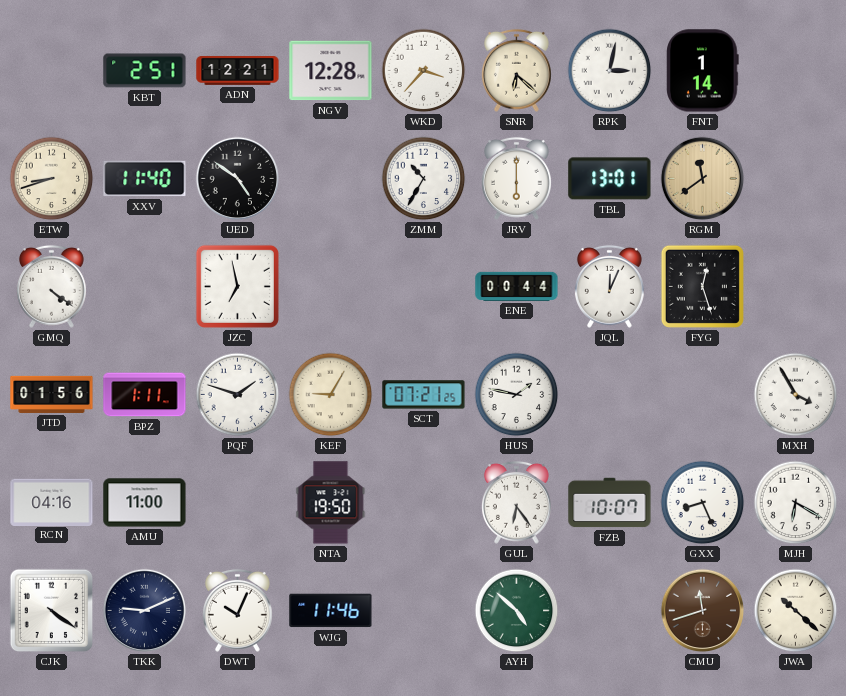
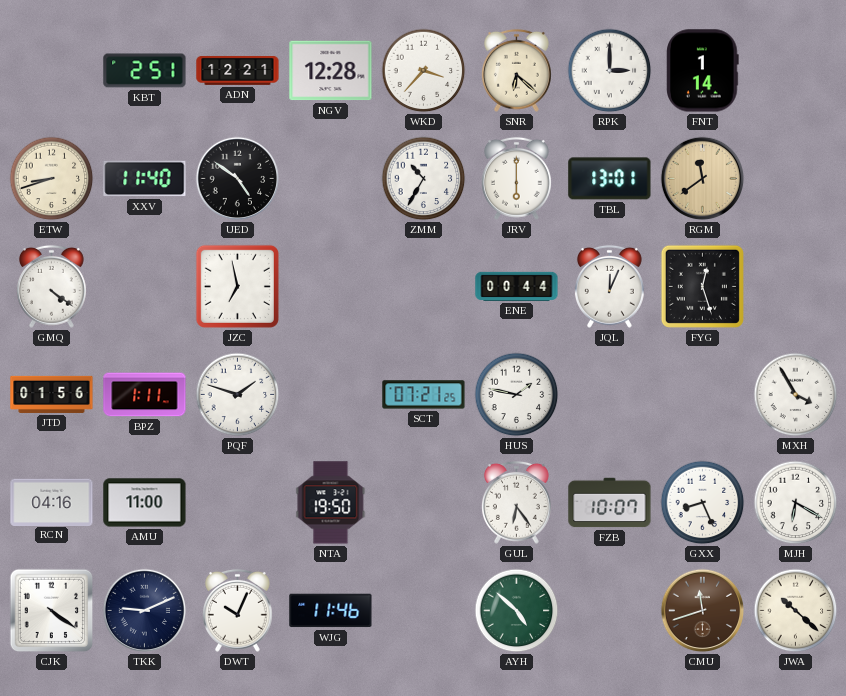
RPK: 3:02 -> 3:00
KEF: 9:05 -> none
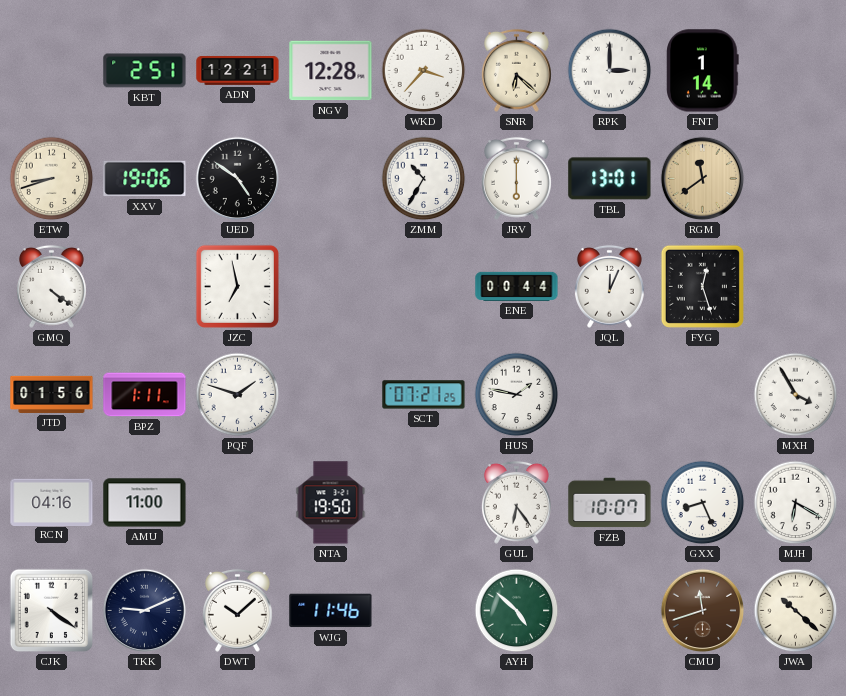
XXV: 11:40 -> 19:06
DWT: 10:04 -> 10:08
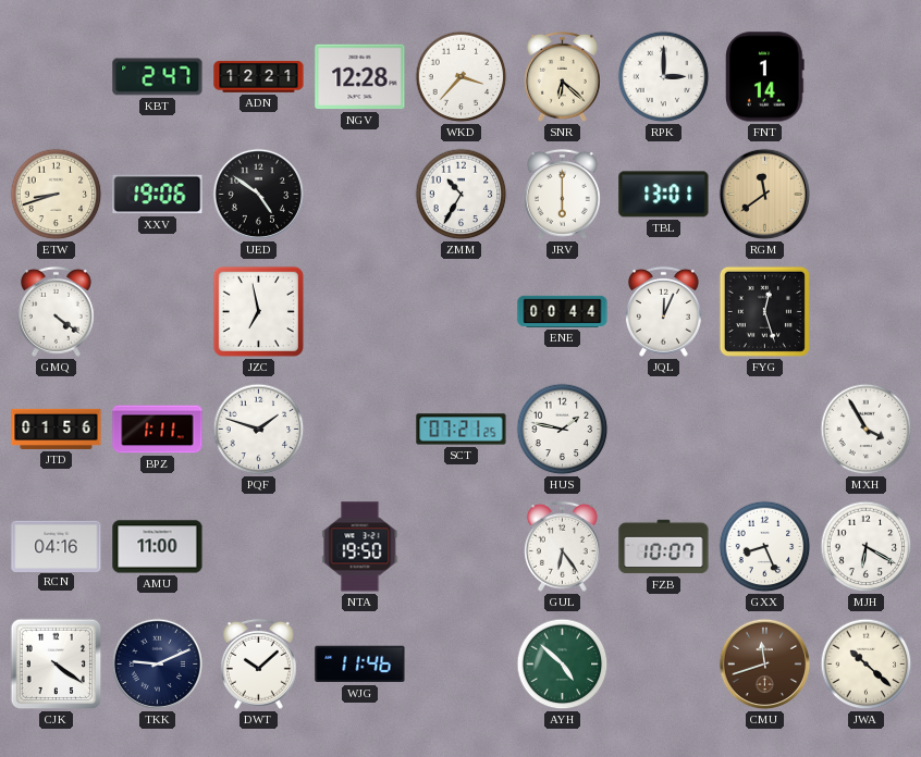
KBT: 2:51 -> 2:47
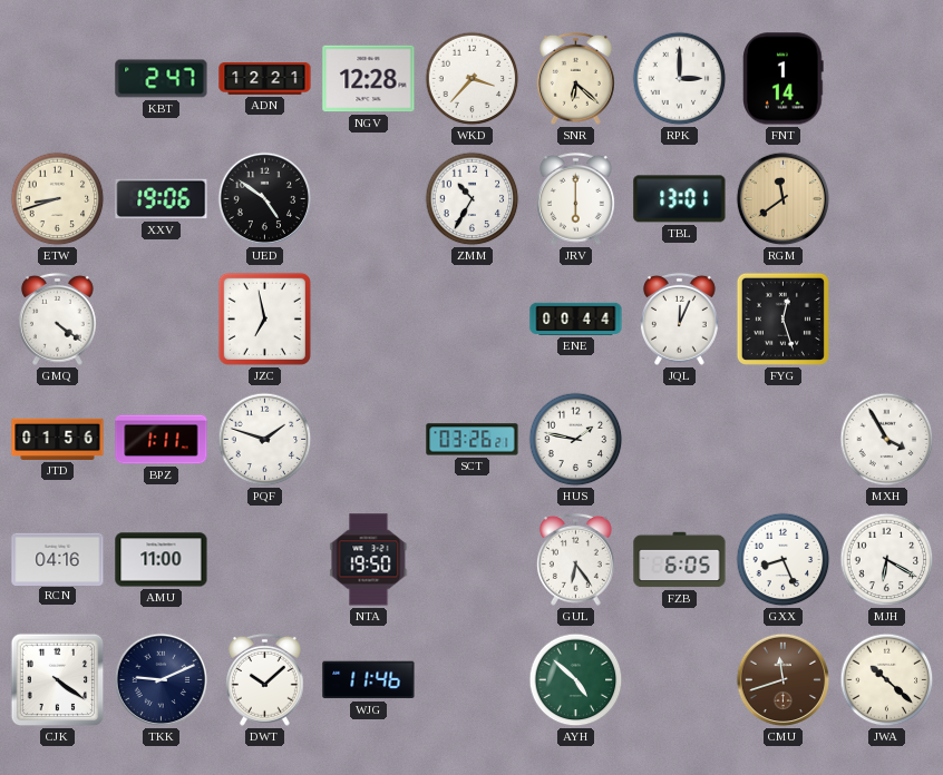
SCT: 07:21 -> 03:26
FZB: 10:07 -> 6:05
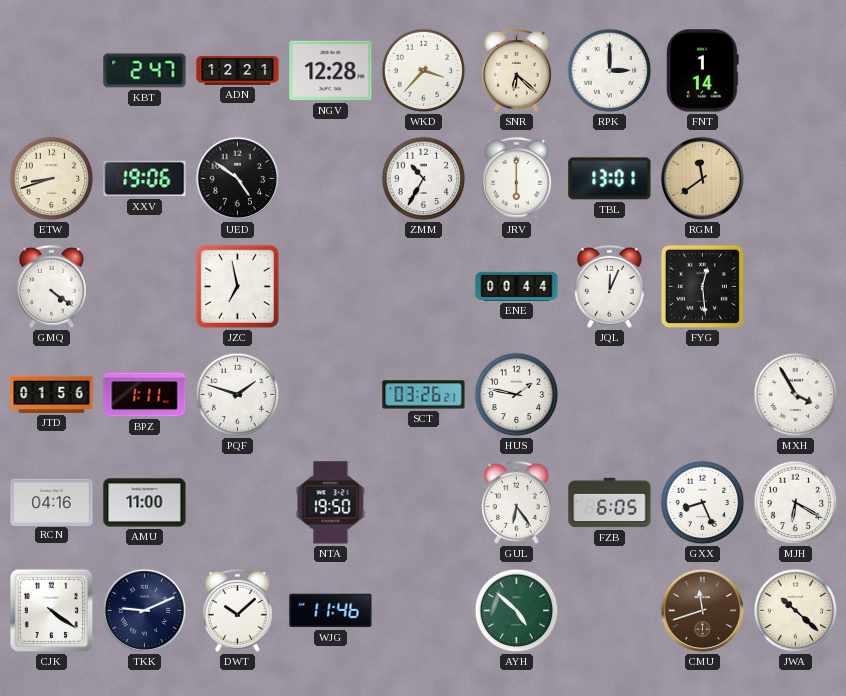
FYG: 12:27 -> 12:29
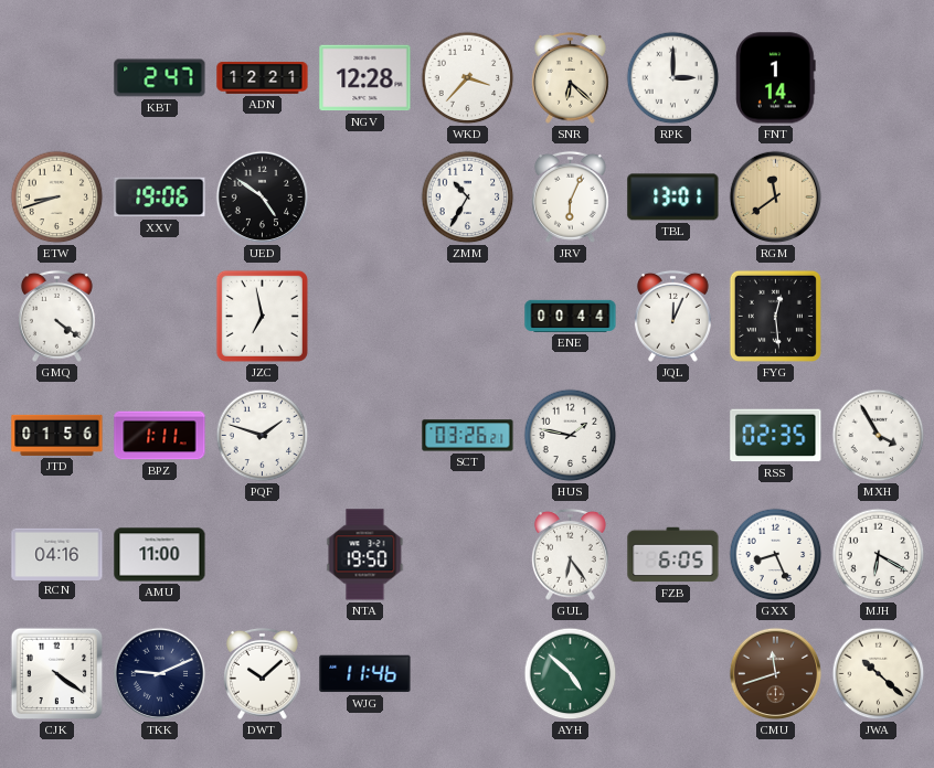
JRV: 6:00 -> 6:04
RSS: none -> 02:35
